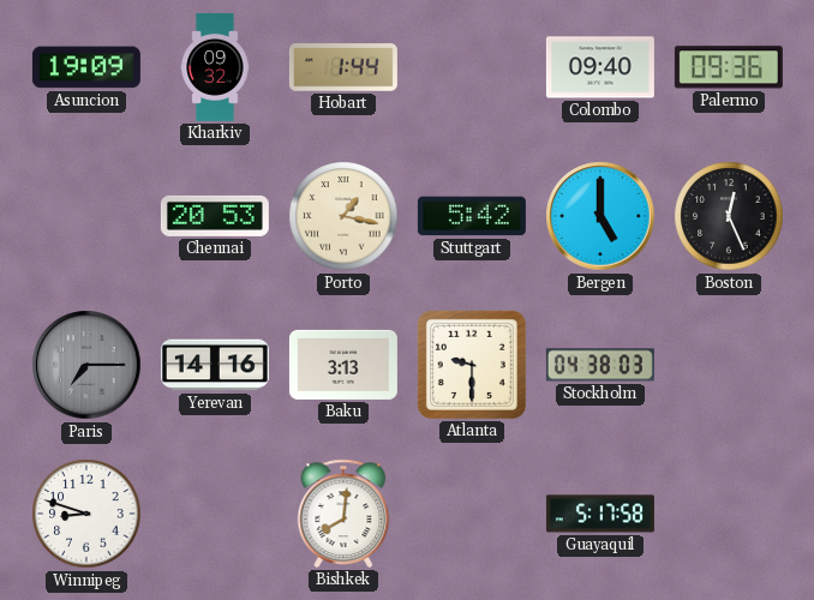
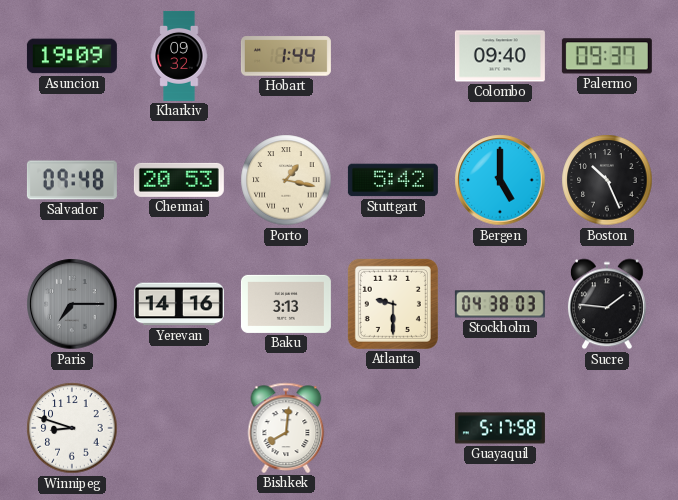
Palermo: 09:36 -> 09:37
Salvador: none -> 09:48
Boston: 12:26 -> 10:26
Sucre: none -> 1:46
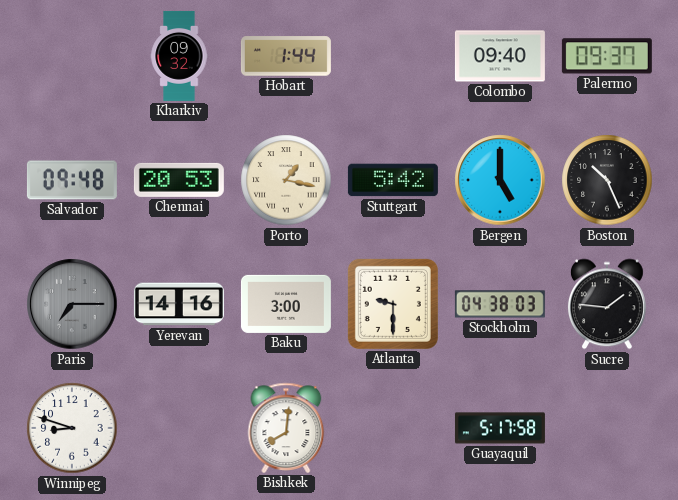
Asuncion: 19:09 -> none
Baku: 3:13 -> 3:00
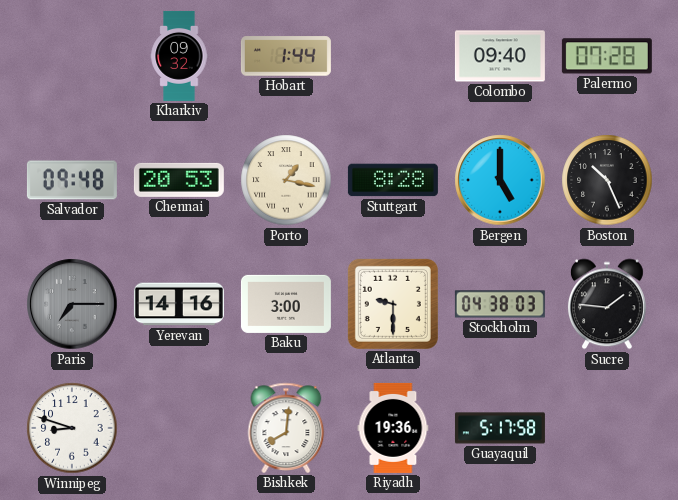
Palermo: 09:37 -> 07:28
Stuttgart: 5:42 -> 8:28
Riyadh: none -> 19:36
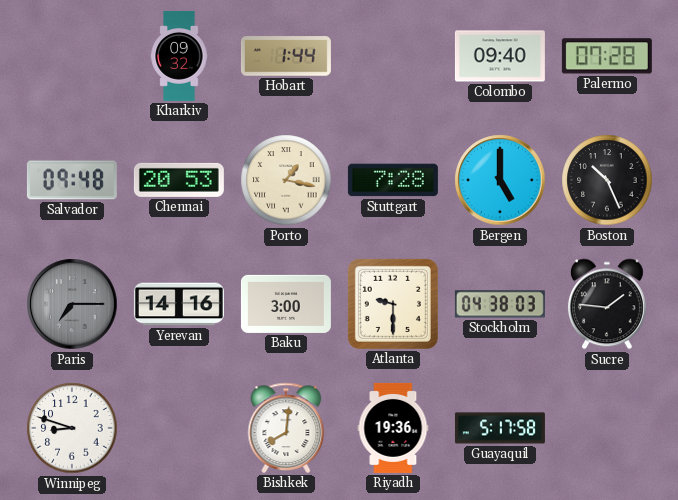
Stuttgart: 8:28 -> 7:28
